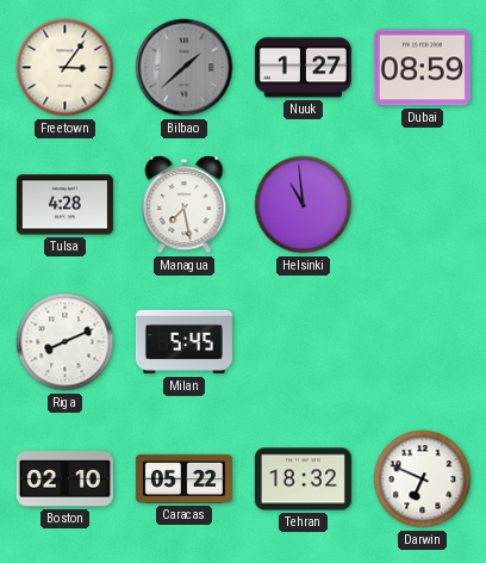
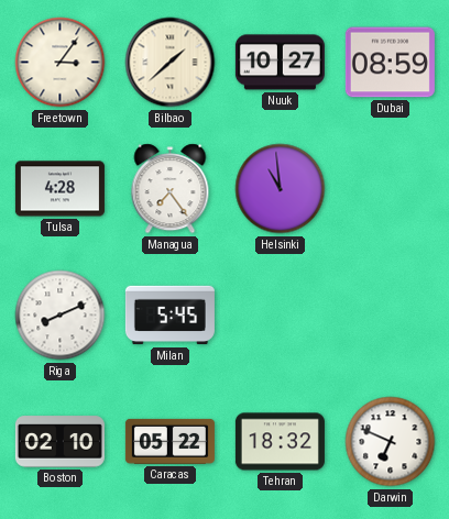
Bilbao dial: grey -> cream
Nuuk: 1:27 -> 10:27
Managua: 7:28 -> 7:24
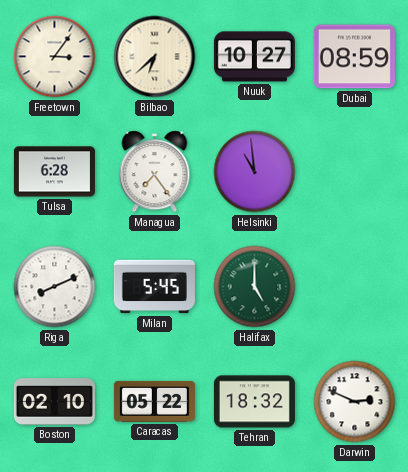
Bilbao: 1:38 -> 6:38
Tulsa: 4:28 -> 6:28
Halifax: none -> 5:00
Darwin: 6:49 -> 2:49
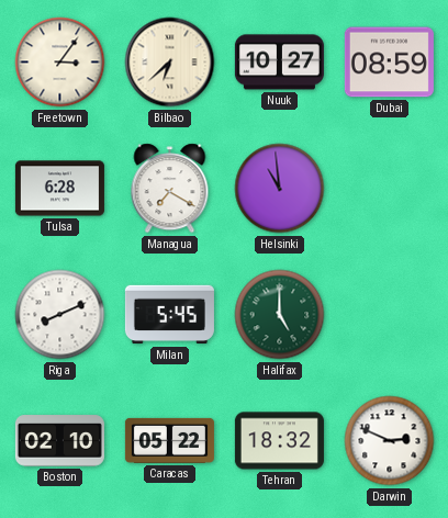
Managua: 7:24 -> 7:20
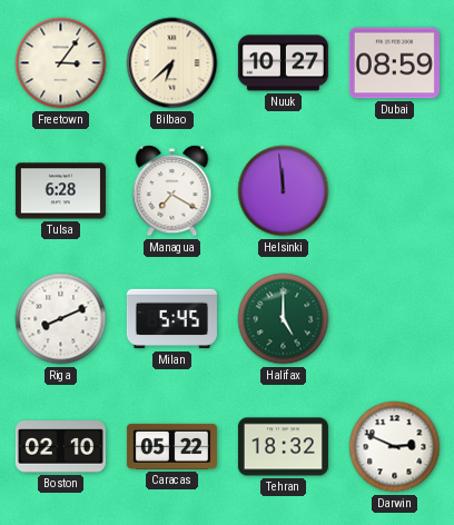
Helsinki: 10:59 -> 11:59
